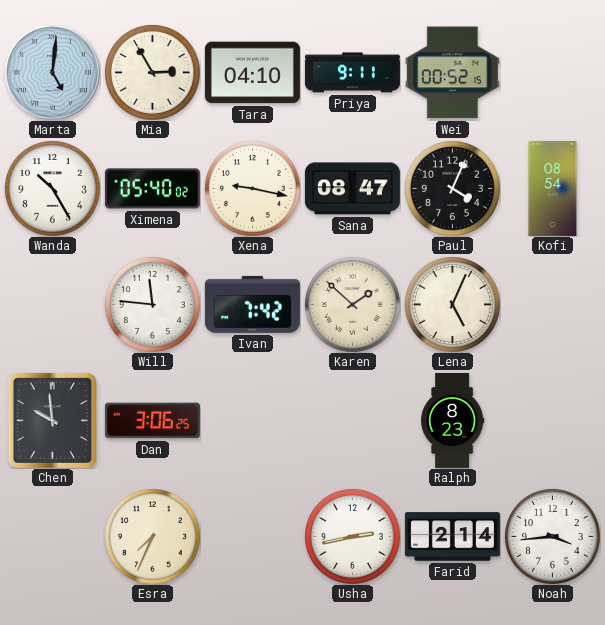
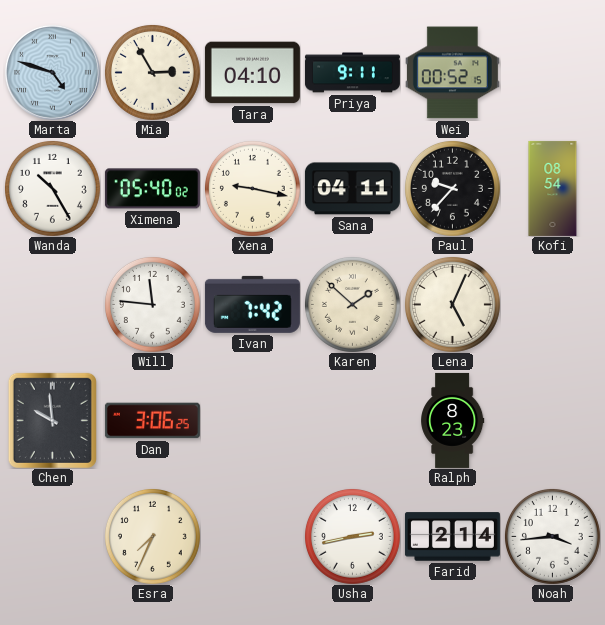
Marta: 5:01 -> 4:48
Sana: 08:47 -> 04:11
Paul: 4:04 -> 9:37
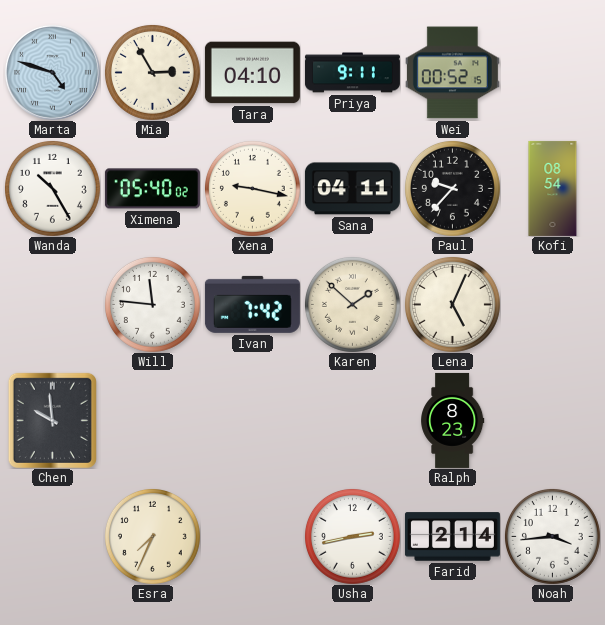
Dan: 3:06 -> none
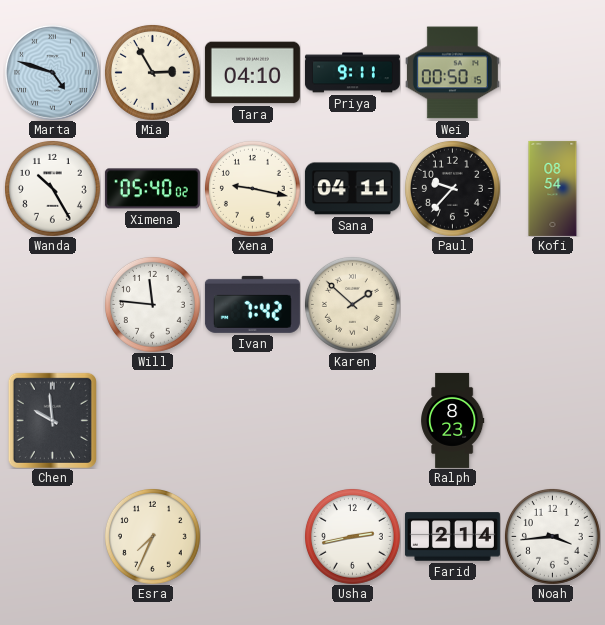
Wei: 00:52 -> 00:50
Lena: 5:04 -> none
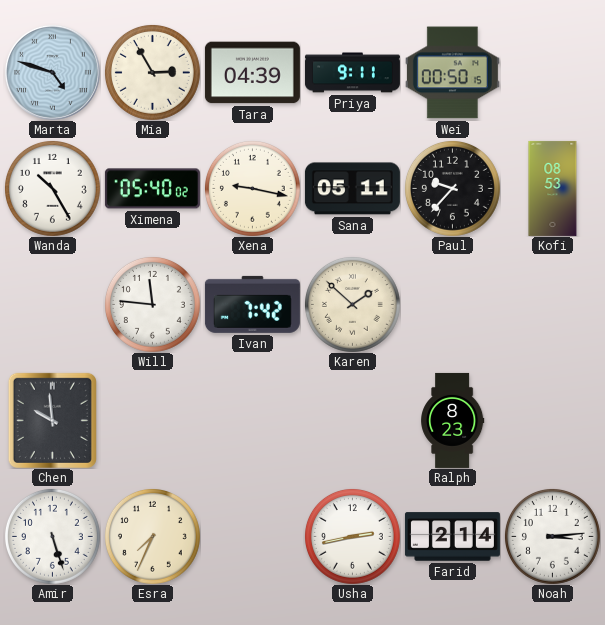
Tara: 04:10 -> 04:39
Sana: 04:11 -> 05:11
Kofi: 08:54 -> 08:53
Amir: none -> 5:27
Noah: 3:44 -> 3:14
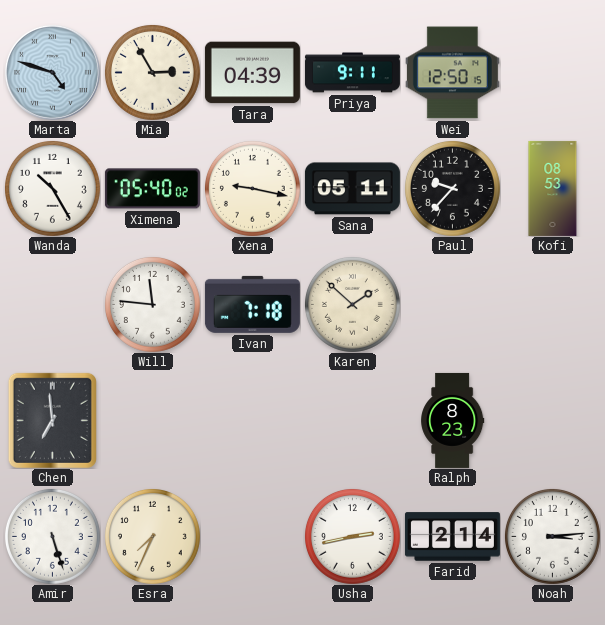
Wei: 00:50 -> 12:50
Ivan: 7:42 -> 7:18
Chen: 9:59 -> 6:59
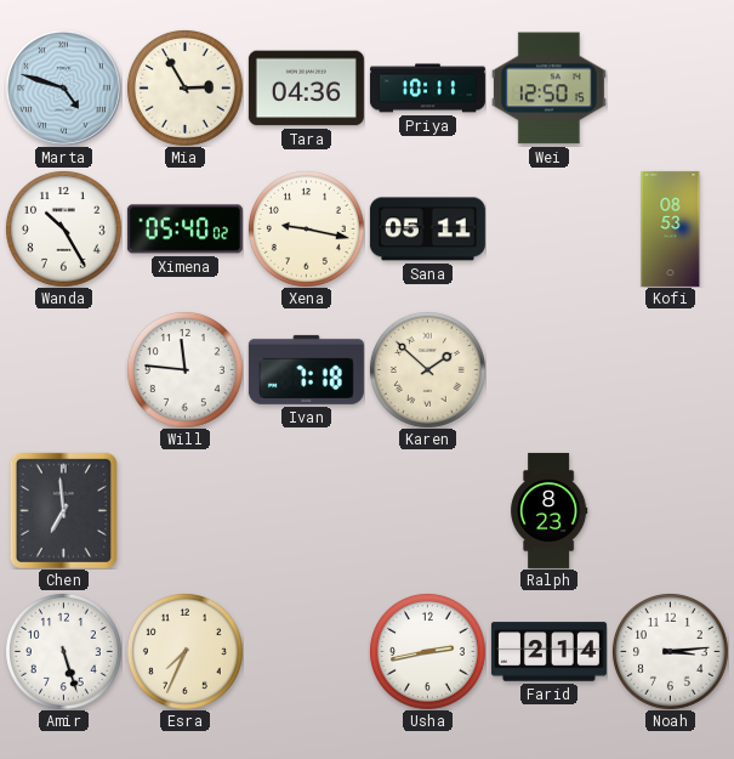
Tara: 04:39 -> 04:36
Priya: 9:11 -> 10:11
Paul: 9:37 -> none
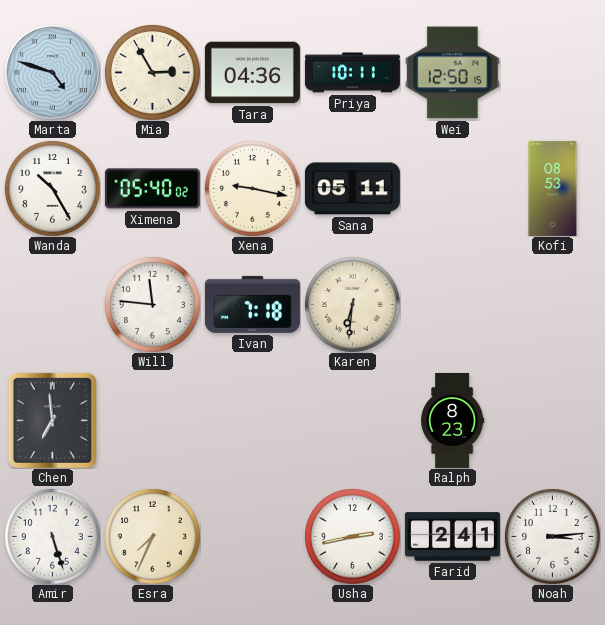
Karen: 1:52 -> 6:31
Farid: 2:14 -> 2:41
